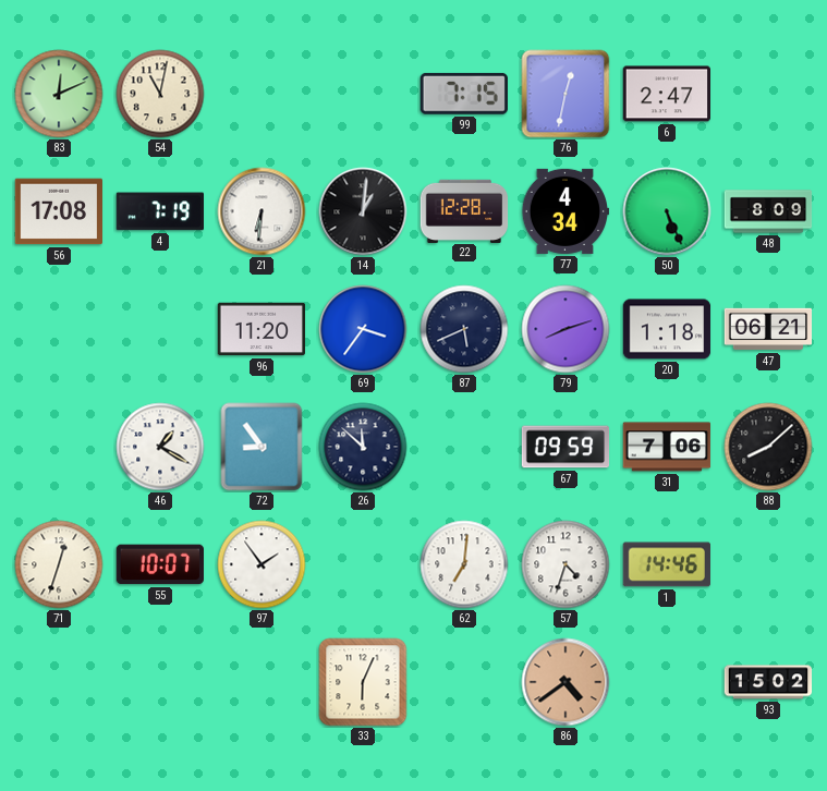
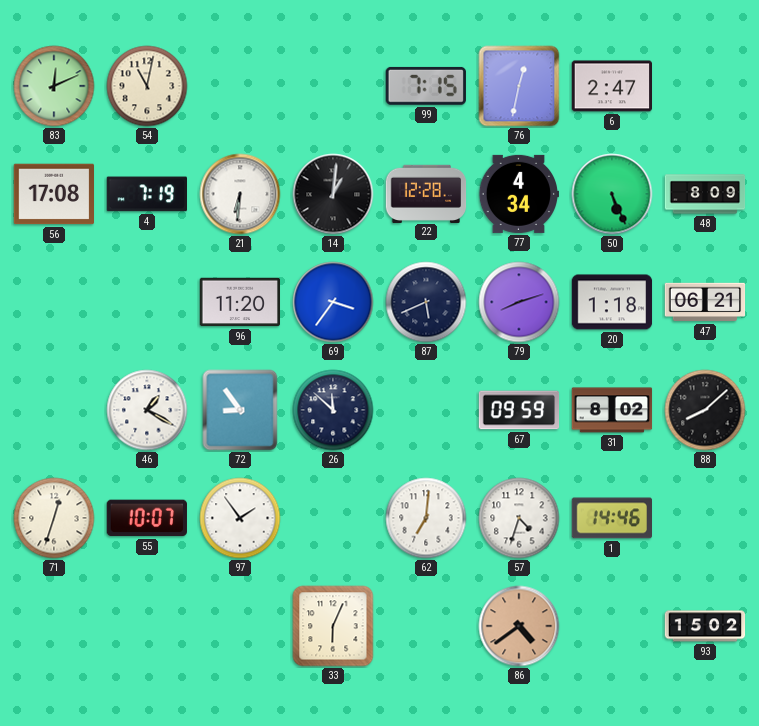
31: 7:06 -> 8:02
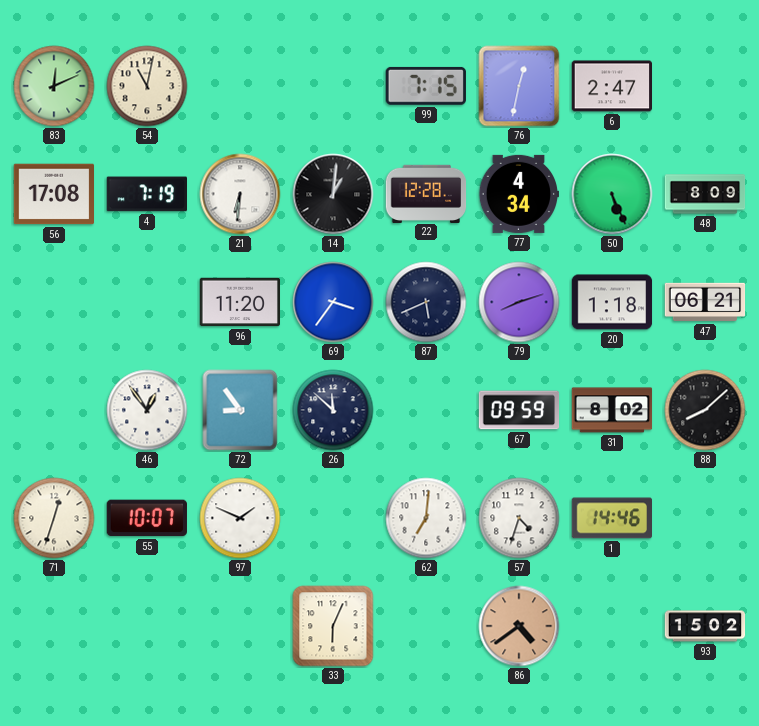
46: 1:20 -> 12:54
97: 1:54 -> 1:49
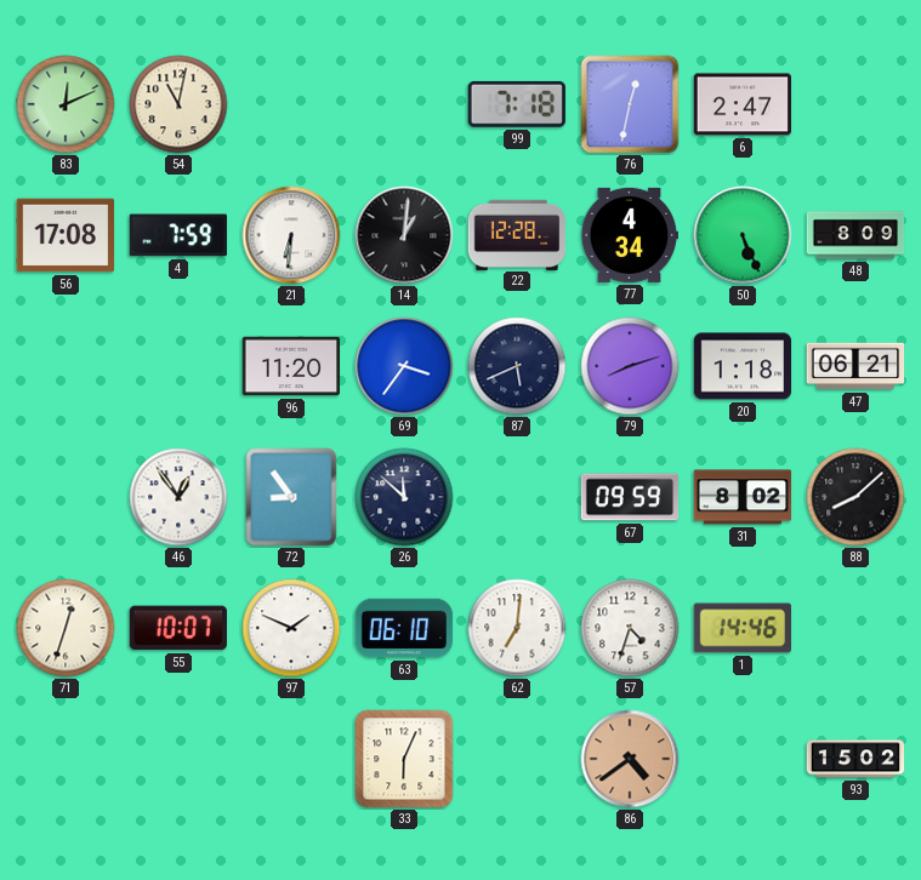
99: 7:15 -> 7:18
4: 7:19 -> 7:59
63: none -> 06:10
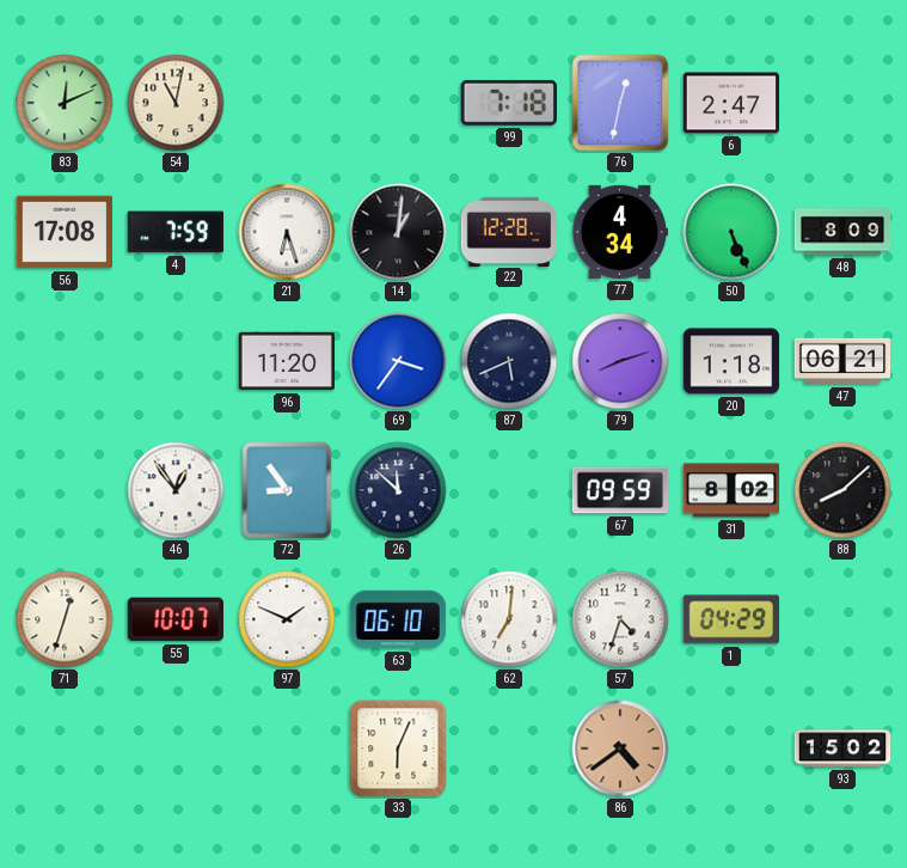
21: 6:31 -> 6:27
1: 14:46 -> 04:29
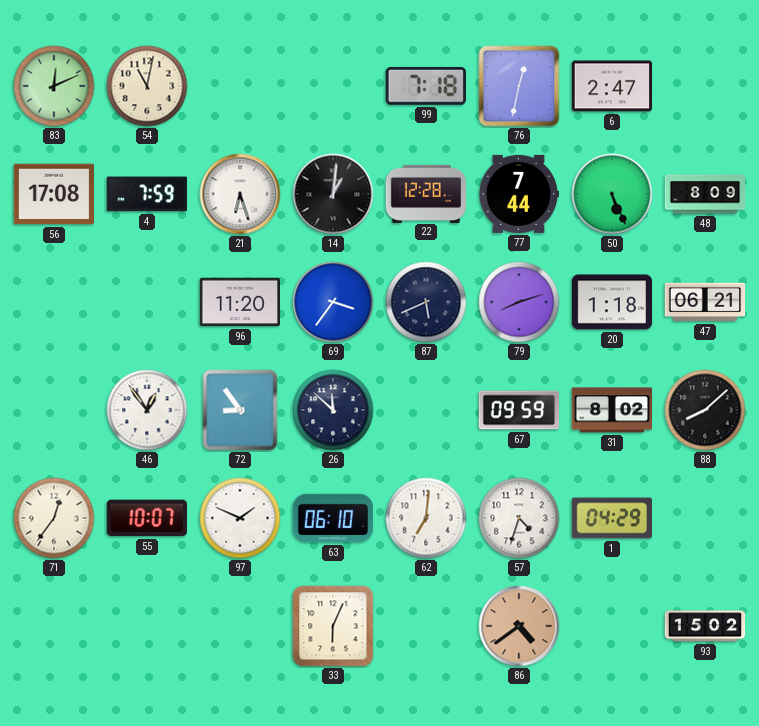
77: 4:34 -> 7:44
71: 12:33 -> 12:36
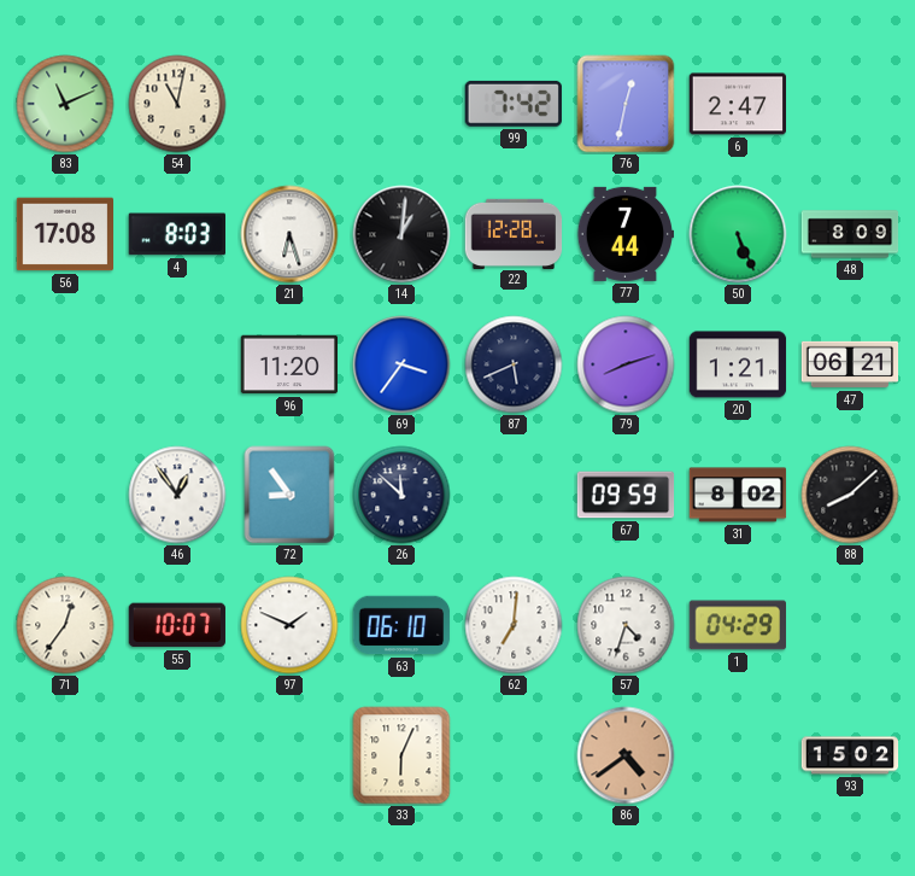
83: 12:11 -> 11:11
99: 7:18 -> 7:42
4: 7:59 -> 8:03
20: 1:18 -> 1:21
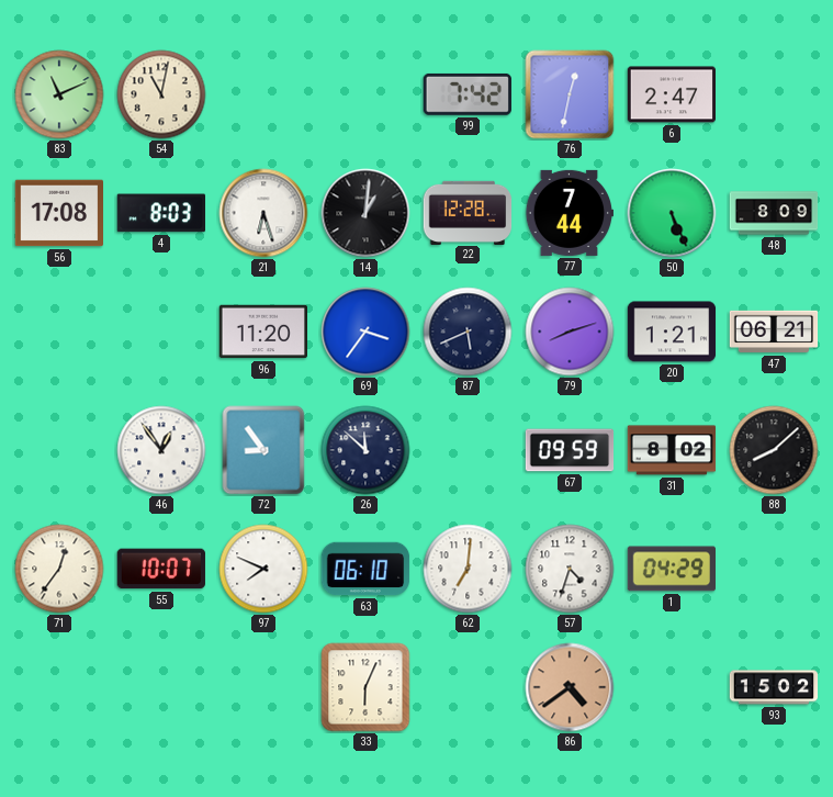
97: 1:49 -> 7:49
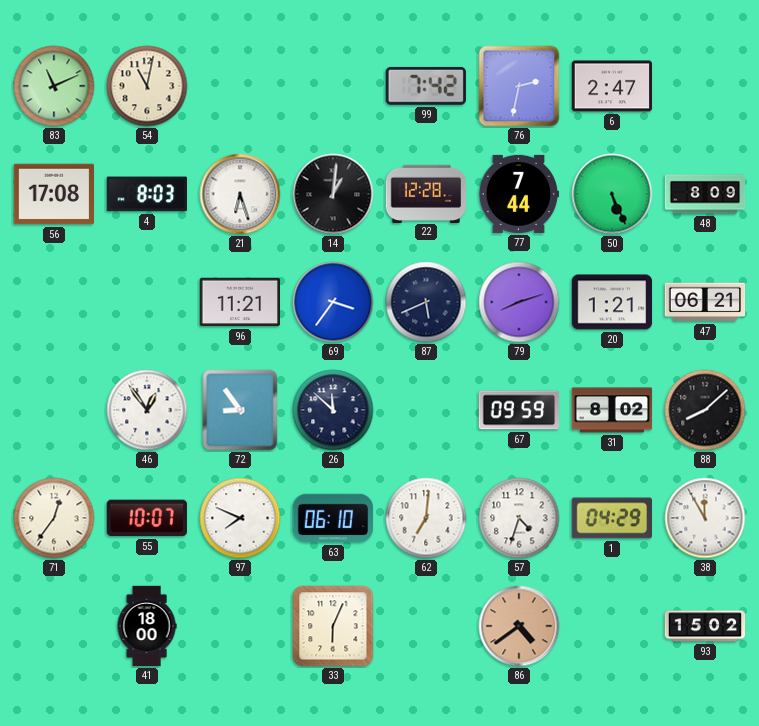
76: 12:32 -> 2:32
96: 11:20 -> 11:21
38: none -> 11:55
41: none -> 18:00
